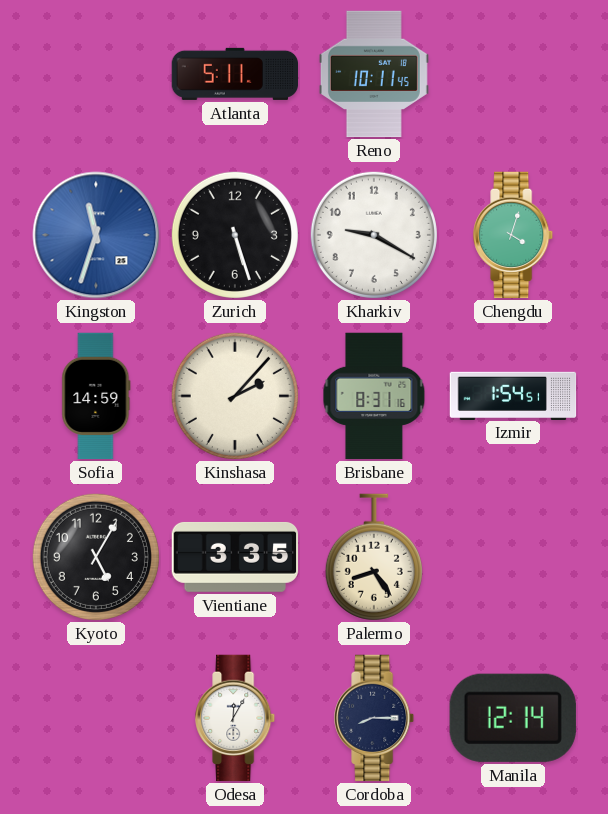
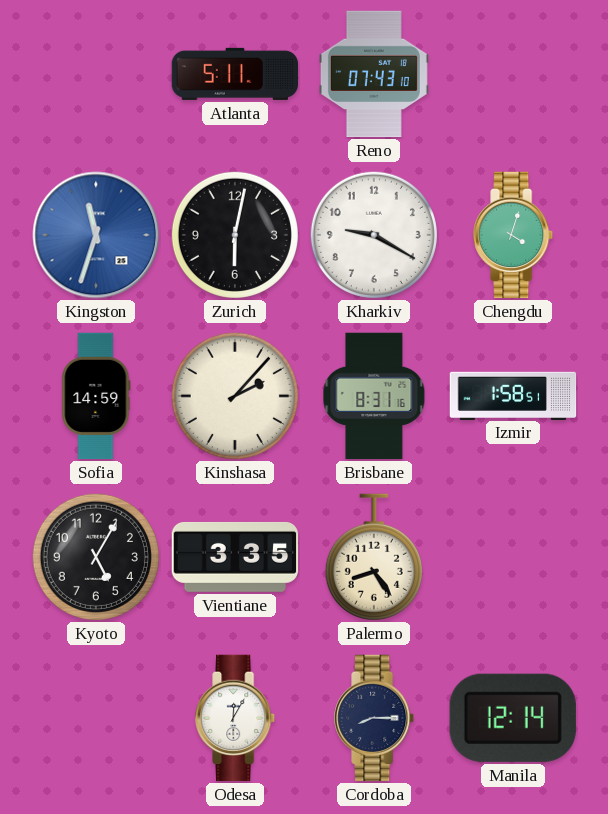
Reno: 10:11 -> 07:43
Zurich: 5:27 -> 6:02
Izmir: 1:54 -> 1:58
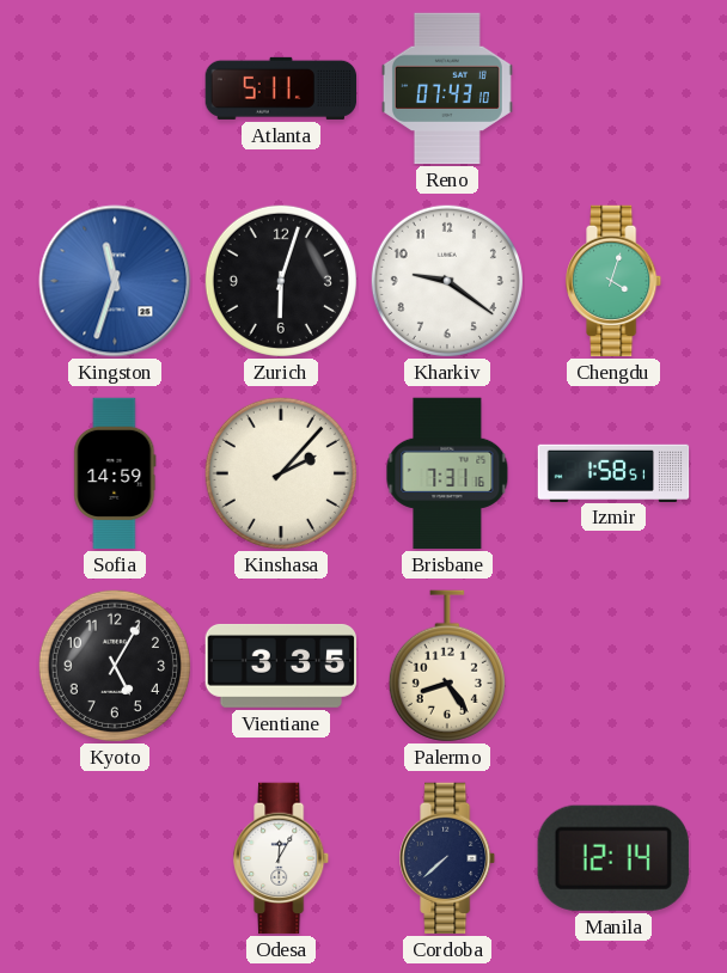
Zurich: 6:02 -> 6:03
Kharkiv: 9:20 -> 9:21
Brisbane: 8:31 -> 7:31
Cordoba: 8:15 -> 7:38
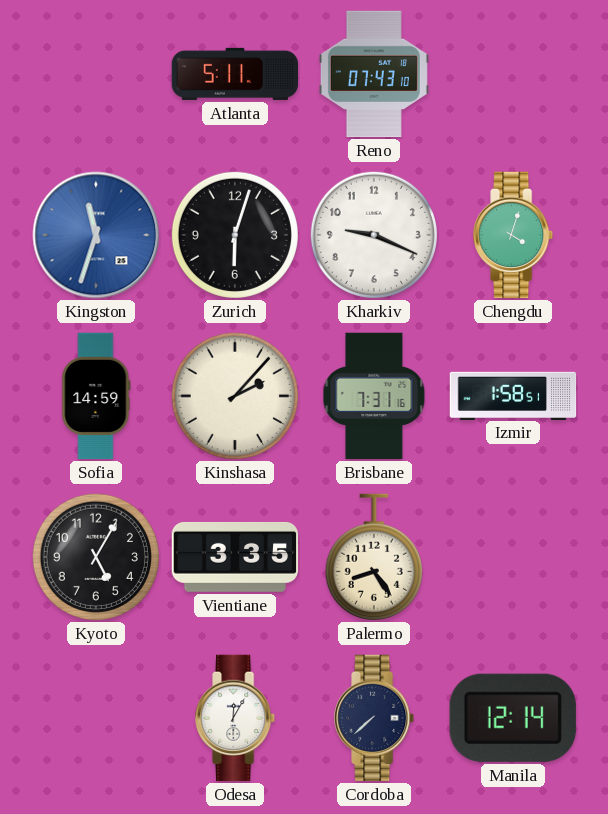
Kharkiv: 9:21 -> 9:19
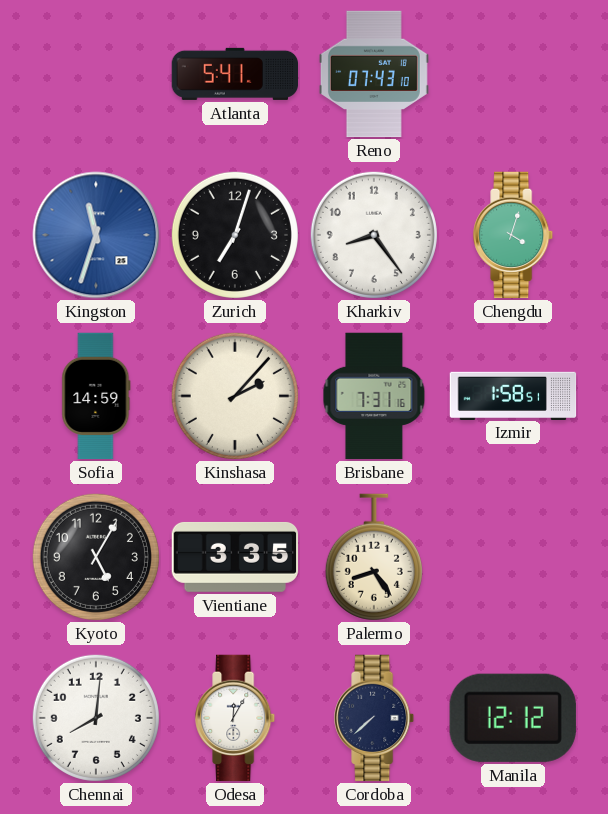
Atlanta: 5:11 -> 5:41
Zurich: 6:03 -> 7:03
Kharkiv: 9:19 -> 8:24
Chennai: none -> 8:01
Manila: 12:14 -> 12:12
